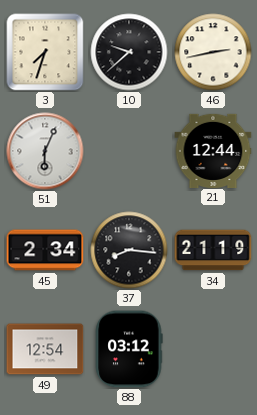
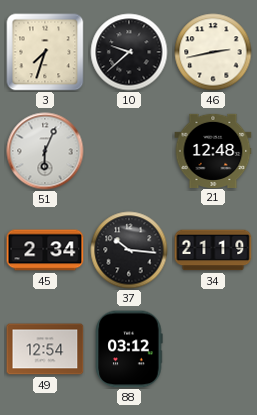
21: 12:44 -> 12:48
37: 8:16 -> 10:16
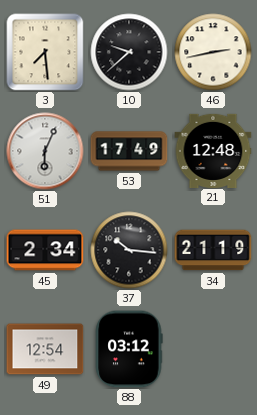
3: 7:33 -> 7:29
53: none -> 17:49
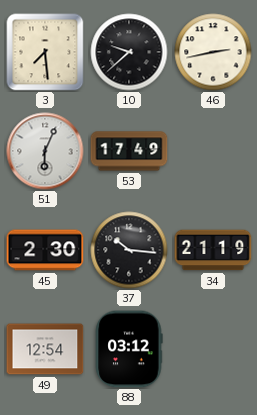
21: 12:48 -> none
45: 2:34 -> 2:30
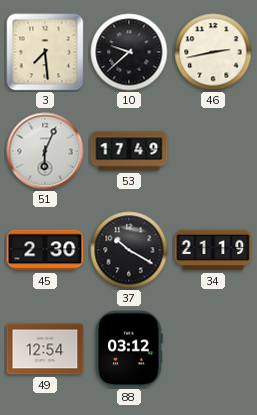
37: 10:16 -> 10:20
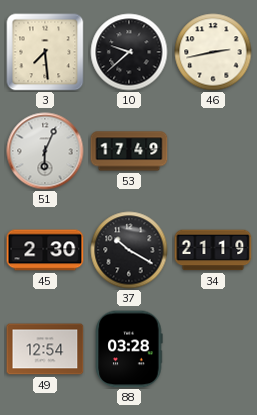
88: 03:12 -> 03:28
